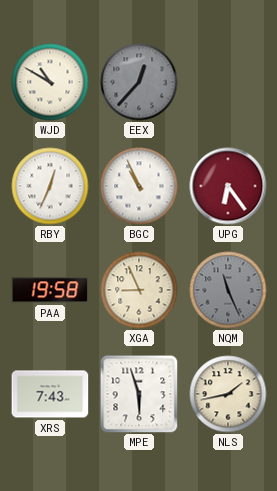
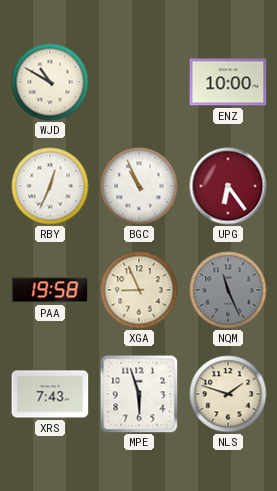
EEX: 12:37 -> none
ENZ: none -> 10:00
NLS: 1:43 -> 1:48
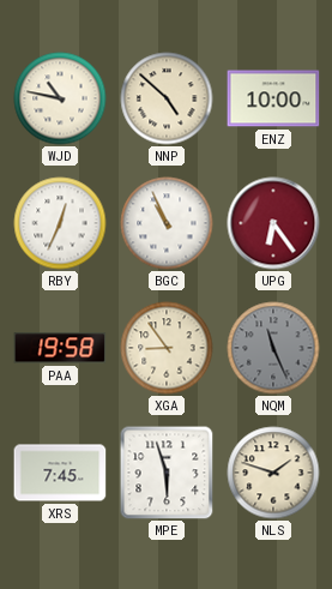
WJD: 10:50 -> 10:47
NNP: none -> 4:52
XGA: 8:56 -> 8:54
XRS: 7:43 -> 7:45
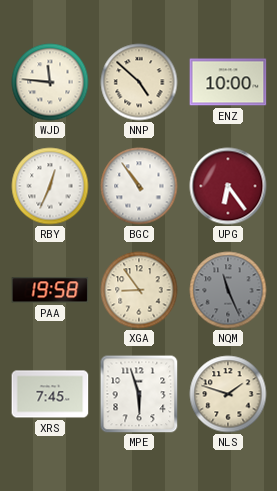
WJD: 10:47 -> 11:46
BGC: 10:56 -> 10:54
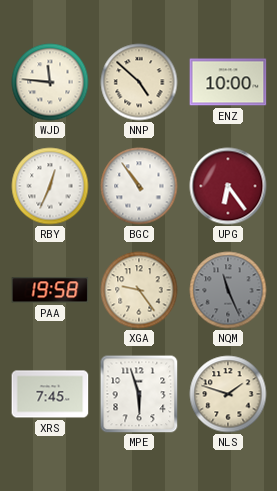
XGA: 8:54 -> 9:24
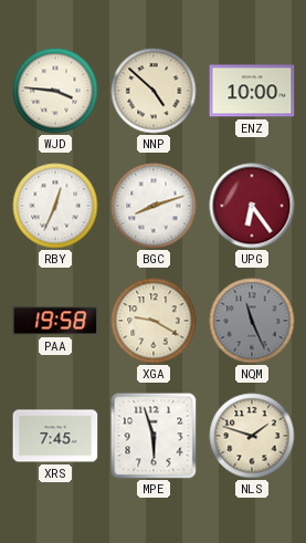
WJD: 11:46 -> 3:46
BGC: 10:54 -> 8:12
XGA: 9:24 -> 9:20
